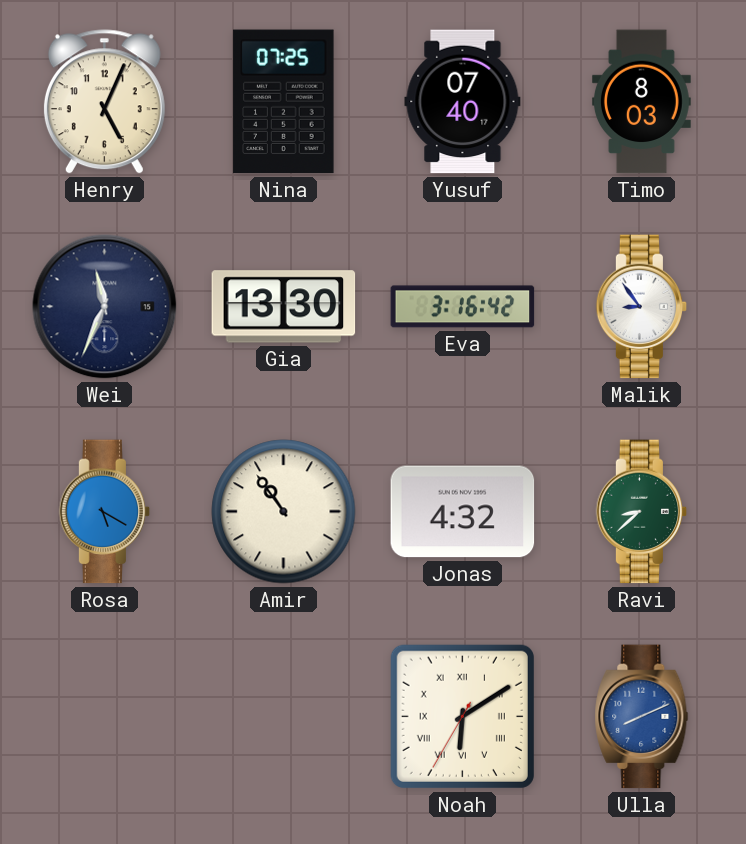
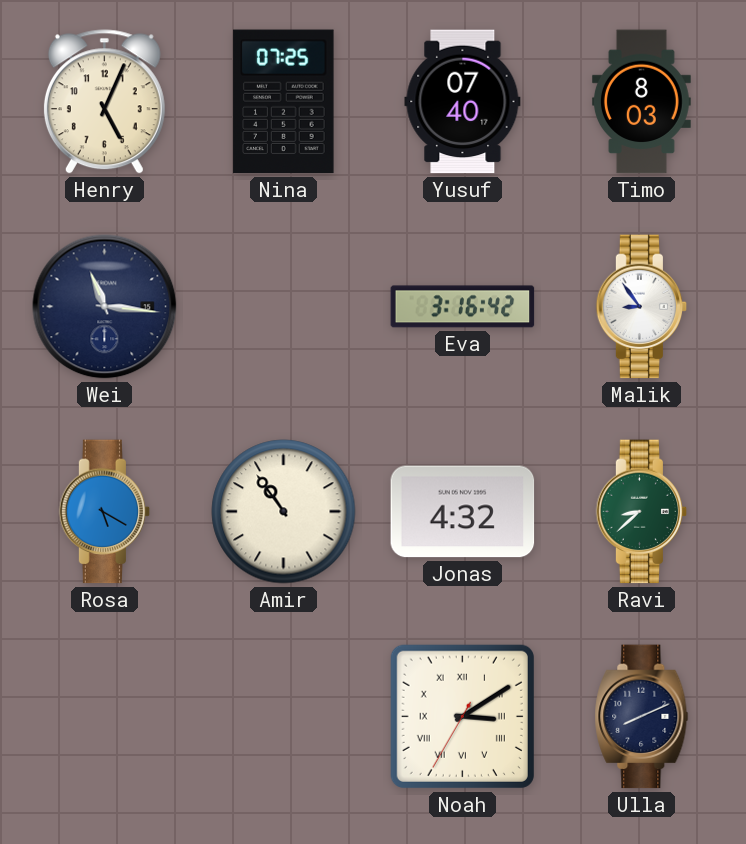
Wei: 11:34 -> 11:16
Gia: 13:30 -> none
Noah: 6:09 -> 3:09
Ulla dial: blue -> navy
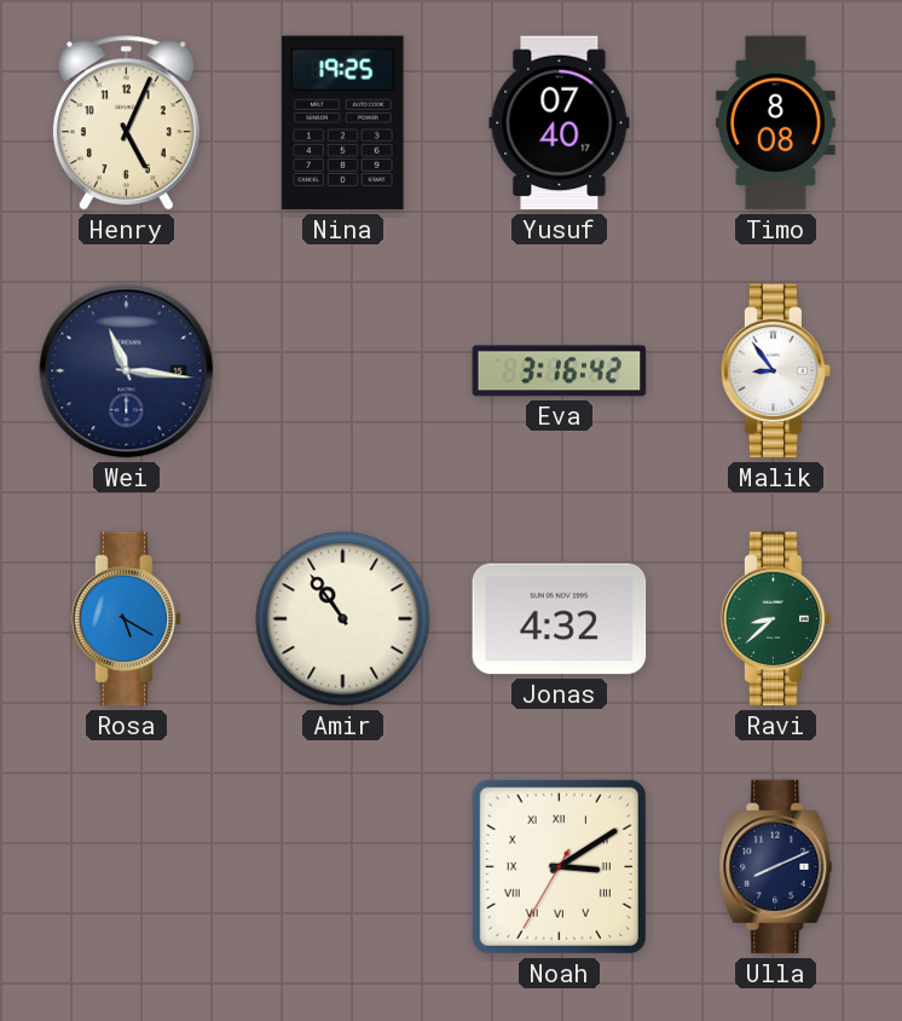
Nina: 07:25 -> 19:25
Timo: 8:03 -> 8:08
